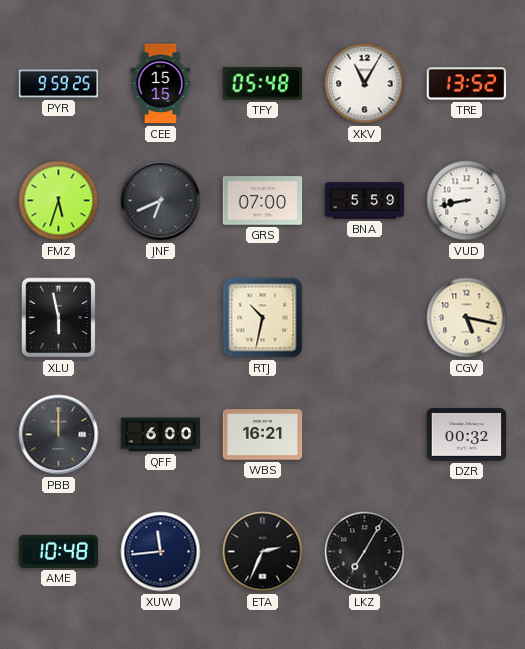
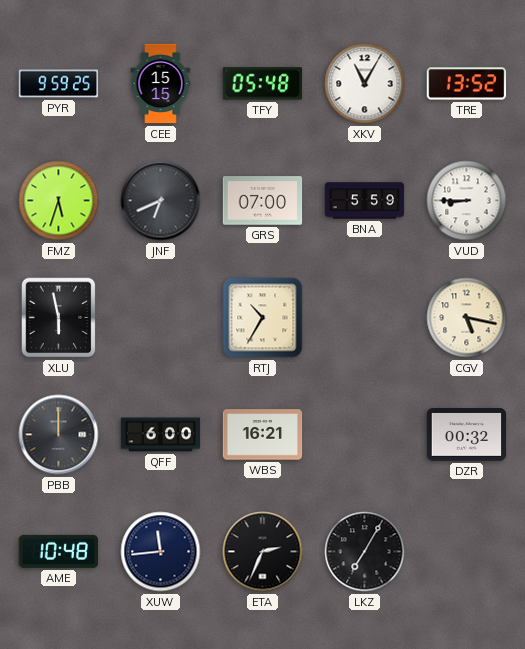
VUD: 8:43 -> 8:45
RTJ: 10:32 -> 10:35
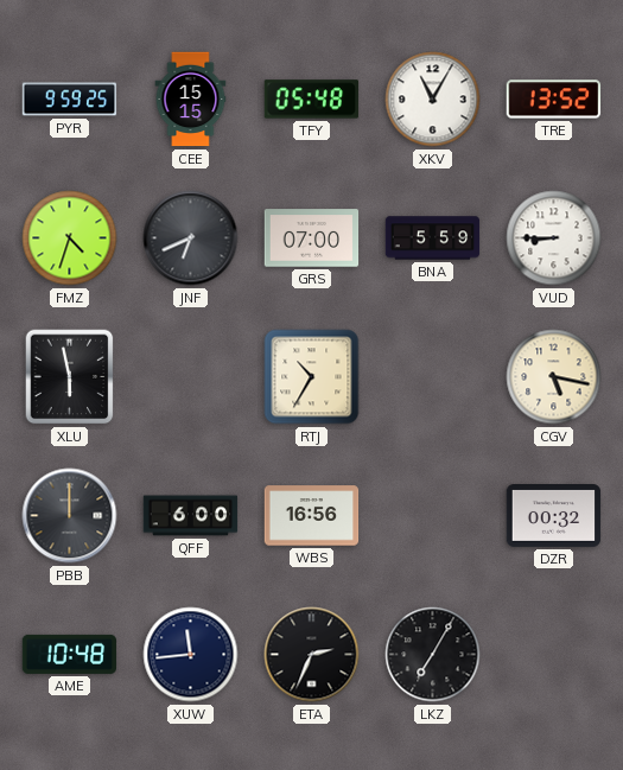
FMZ: 5:33 -> 4:33
WBS: 16:21 -> 16:56
